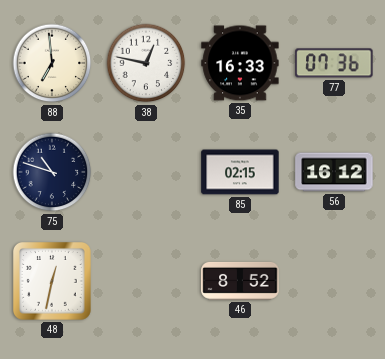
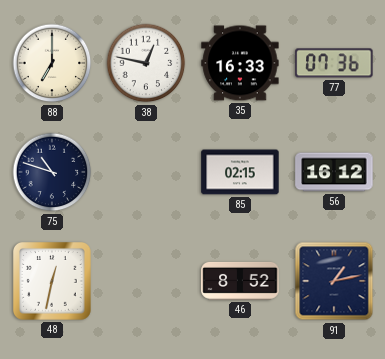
88: 6:59 -> 7:00
91: none -> 1:13
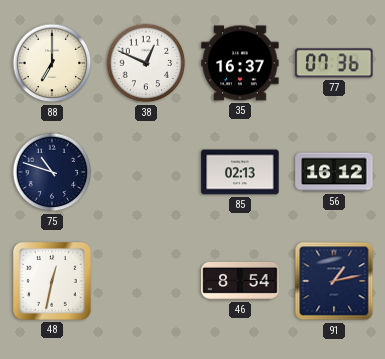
38: 12:47 -> 12:49
35: 16:33 -> 16:37
85: 02:15 -> 02:13
46: 8:52 -> 8:54
